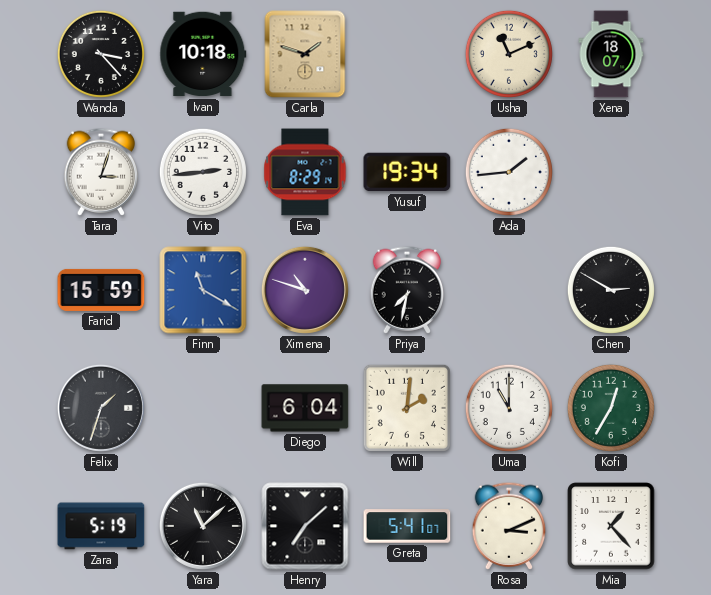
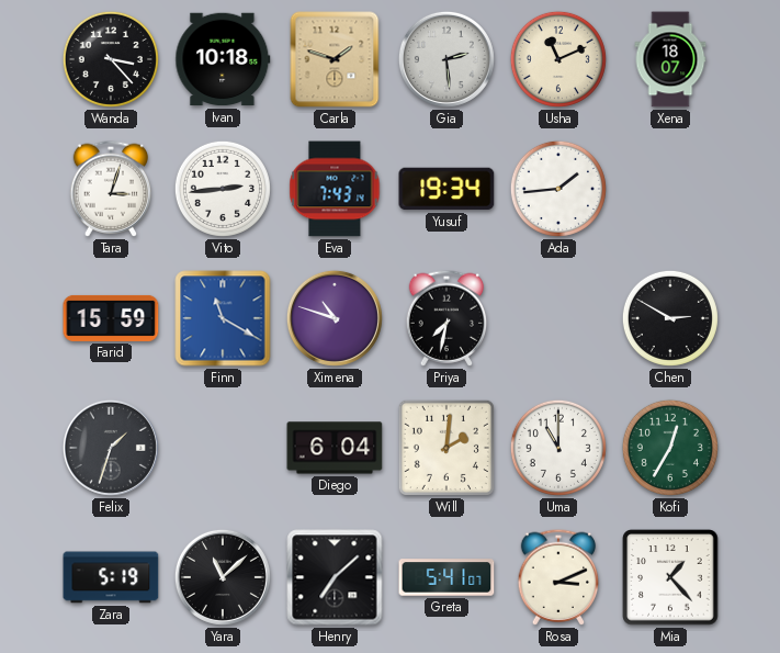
Gia: none -> 2:29
Eva: 8:29 -> 7:43
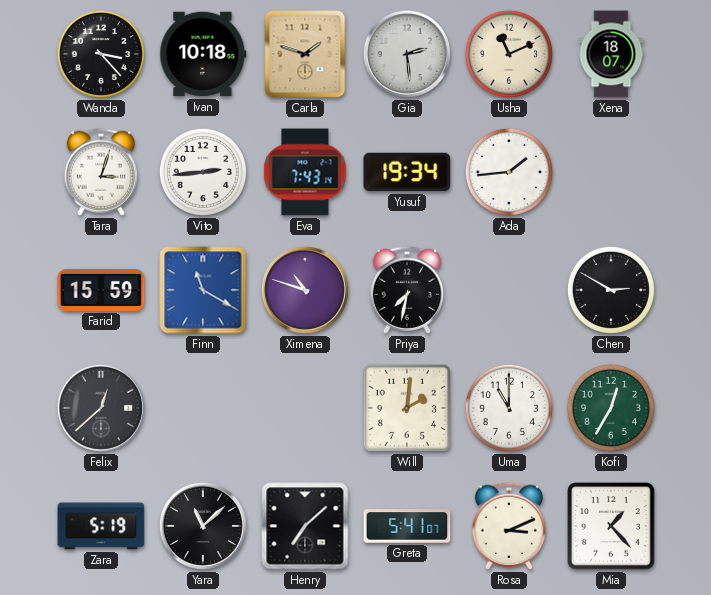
Felix: 1:33 -> 12:38
Diego: 6:04 -> none
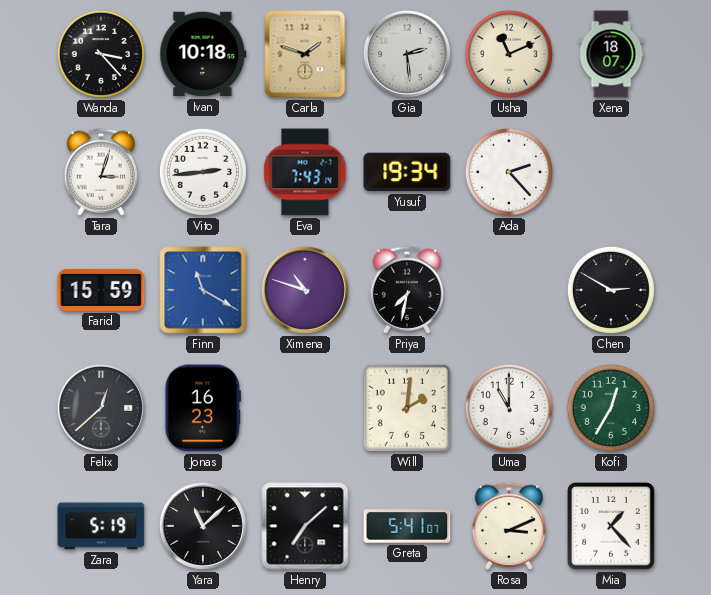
Ada: 1:44 -> 2:23
Jonas: none -> 16:23
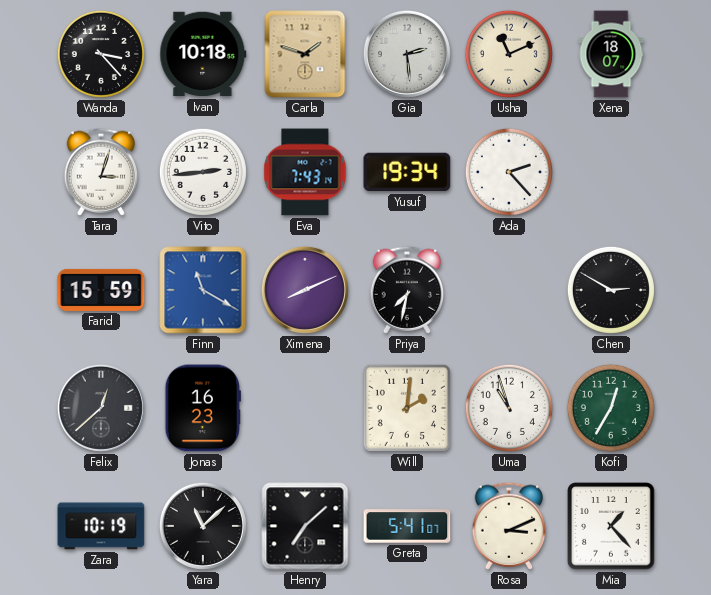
Ximena: 10:48 -> 8:11
Uma: 11:00 -> 10:57
Zara: 5:19 -> 10:19
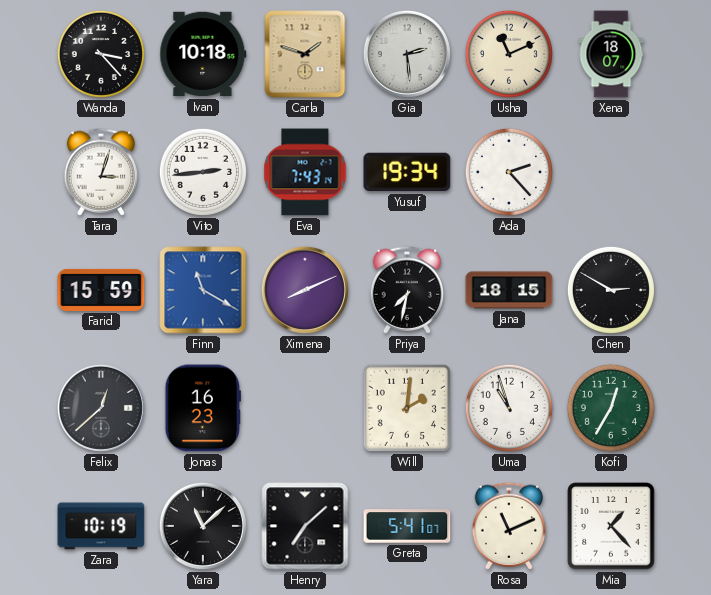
Jana: none -> 18:15
Rosa: 3:11 -> 11:11
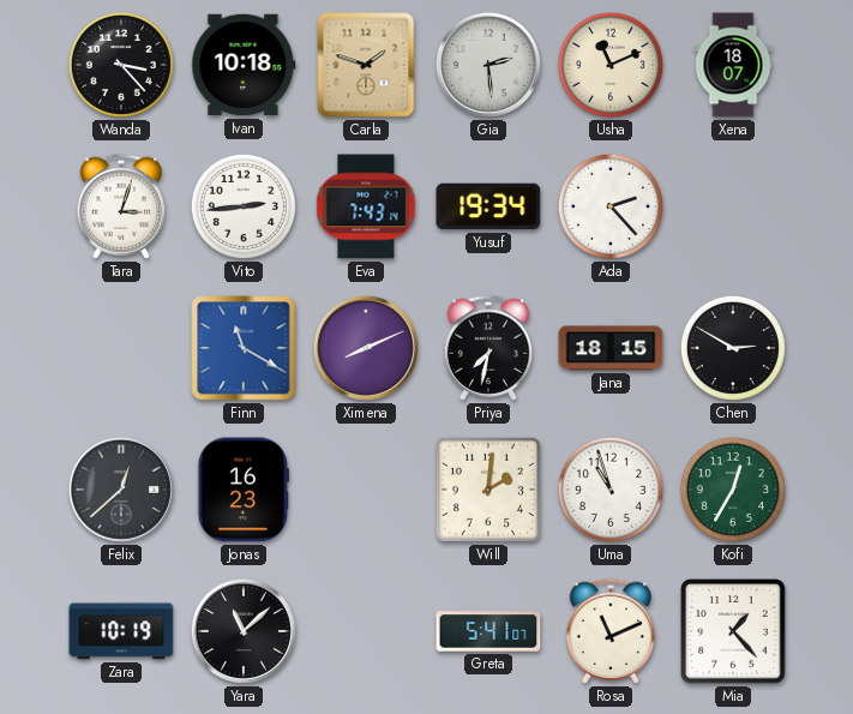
Farid: 15:59 -> none
Henry: 7:08 -> none
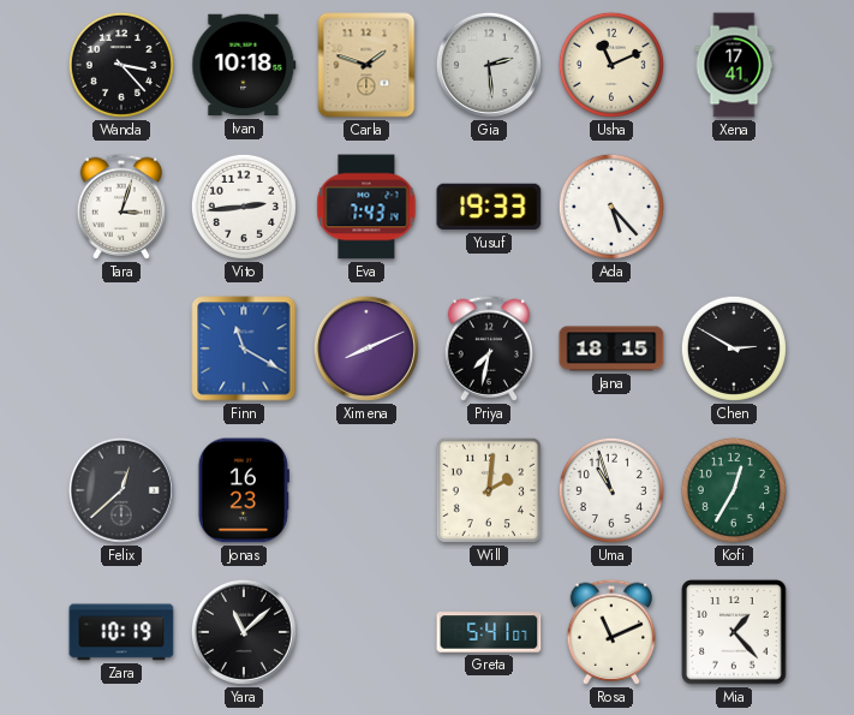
Xena: 18:07 -> 17:41
Yusuf: 19:34 -> 19:33
Ada: 2:23 -> 5:23
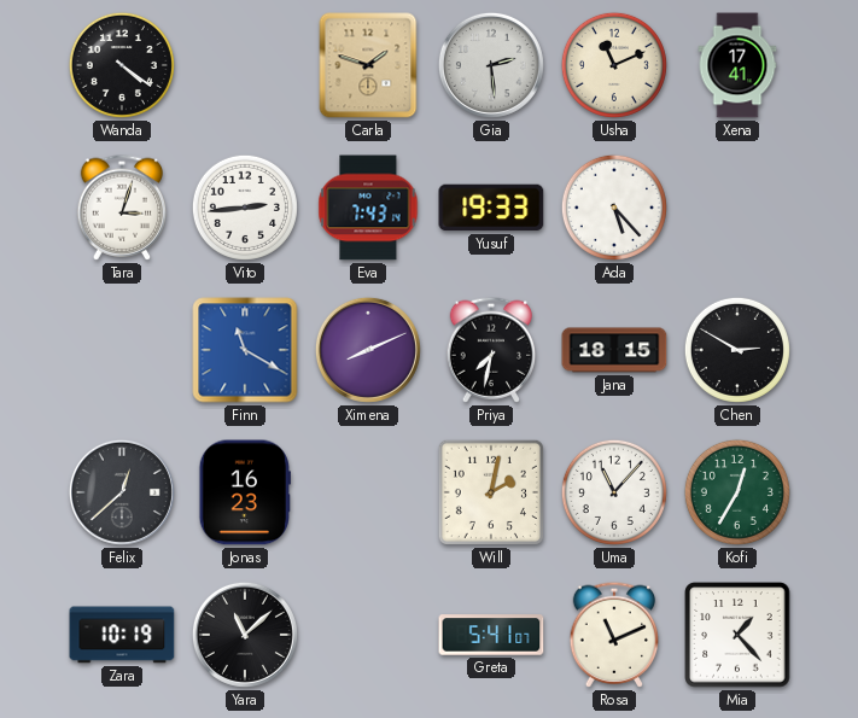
Wanda: 3:23 -> 4:21
Ivan: 10:18 -> none
Will: 2:01 -> 2:02
Uma: 10:57 -> 11:07
